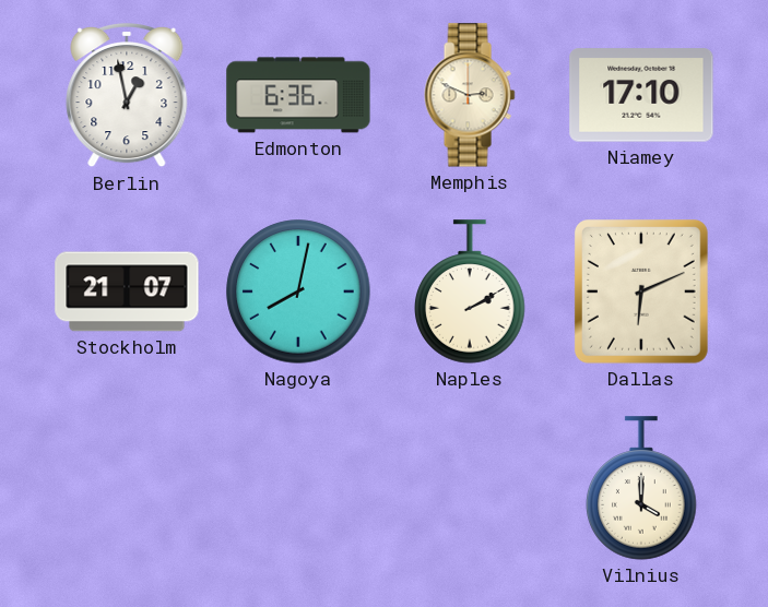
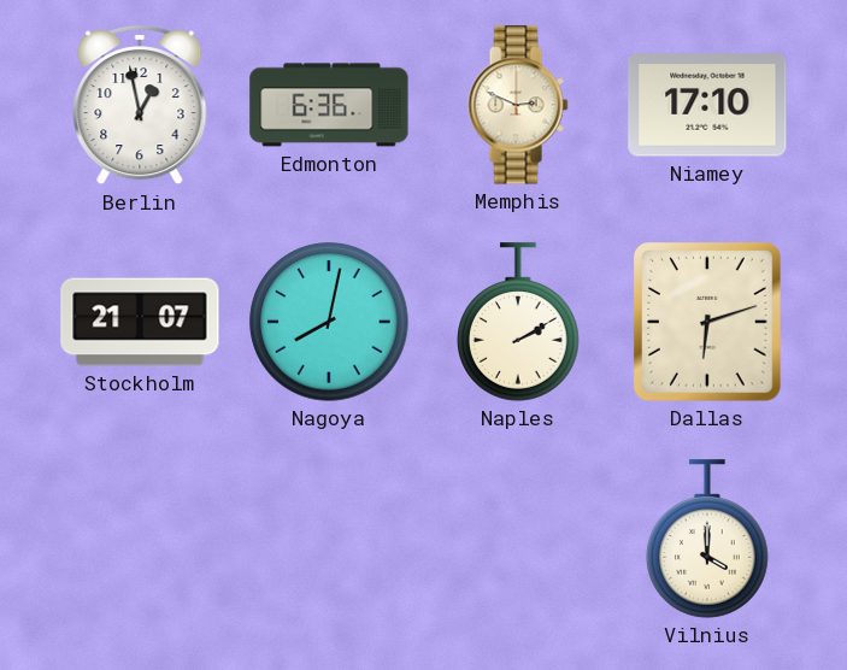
Dallas: 6:11 -> 6:12
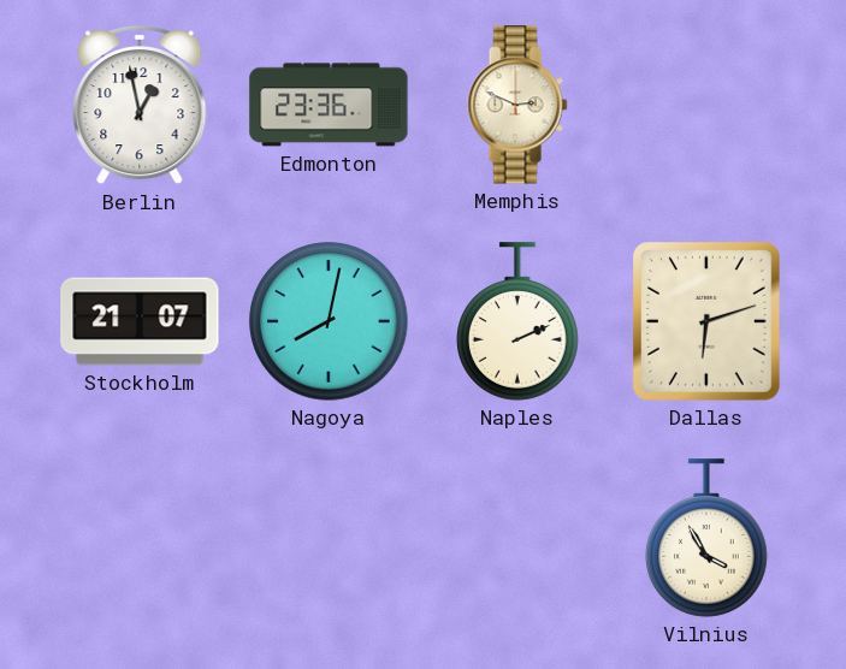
Edmonton: 6:36 -> 23:36
Niamey: 17:10 -> none
Naples: 2:10 -> 2:11
Vilnius: 4:00 -> 3:55
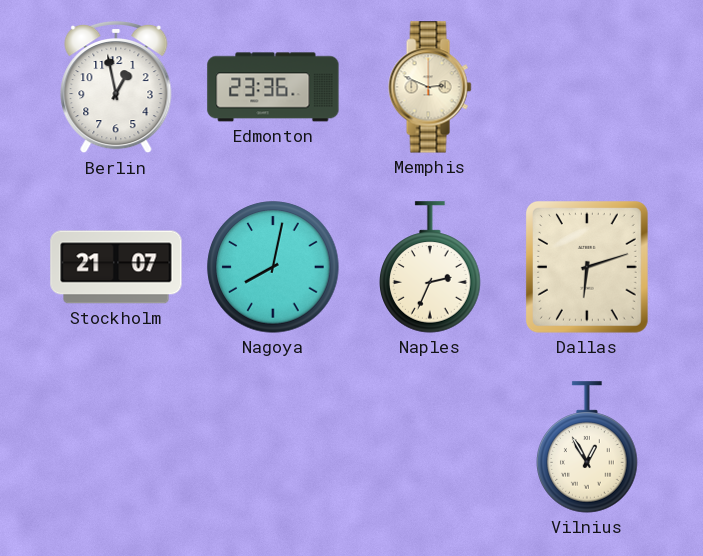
Naples: 2:11 -> 2:34
Vilnius: 3:55 -> 12:55
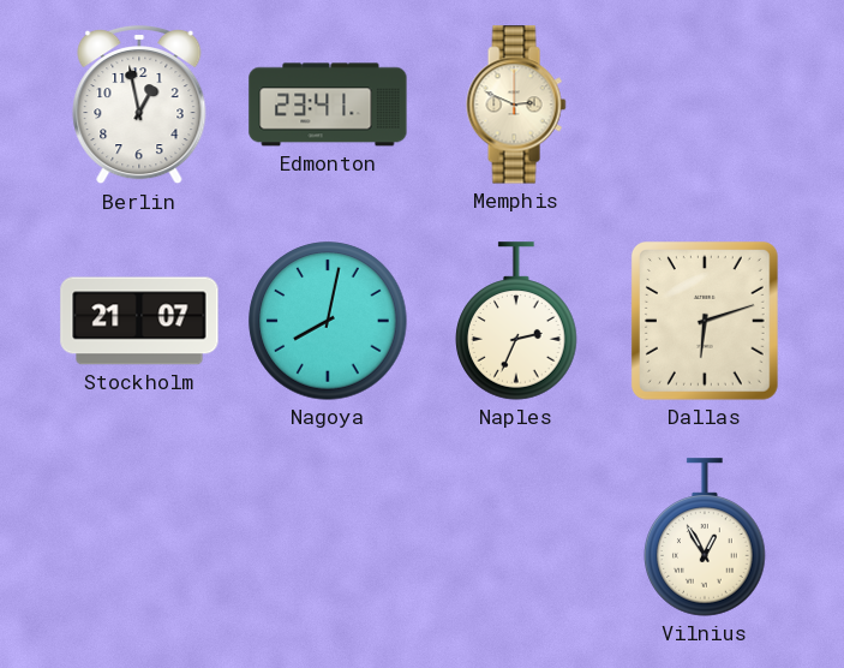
Edmonton: 23:36 -> 23:41
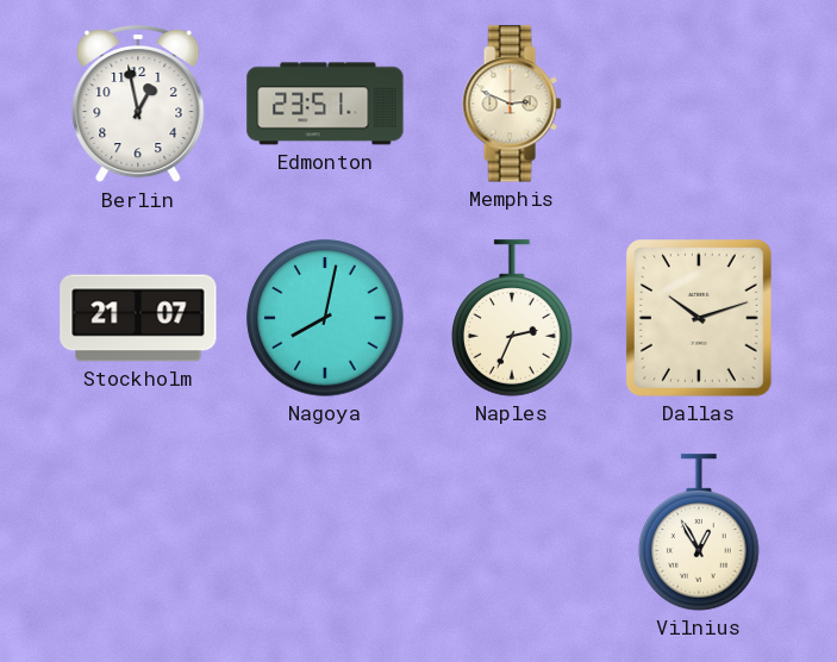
Edmonton: 23:41 -> 23:51
Dallas: 6:12 -> 10:12
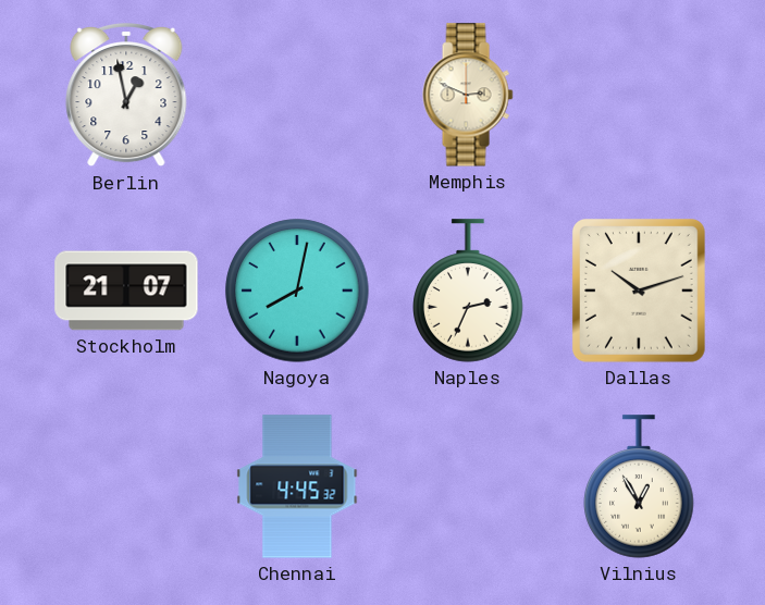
Edmonton: 23:51 -> none
Chennai: none -> 4:45
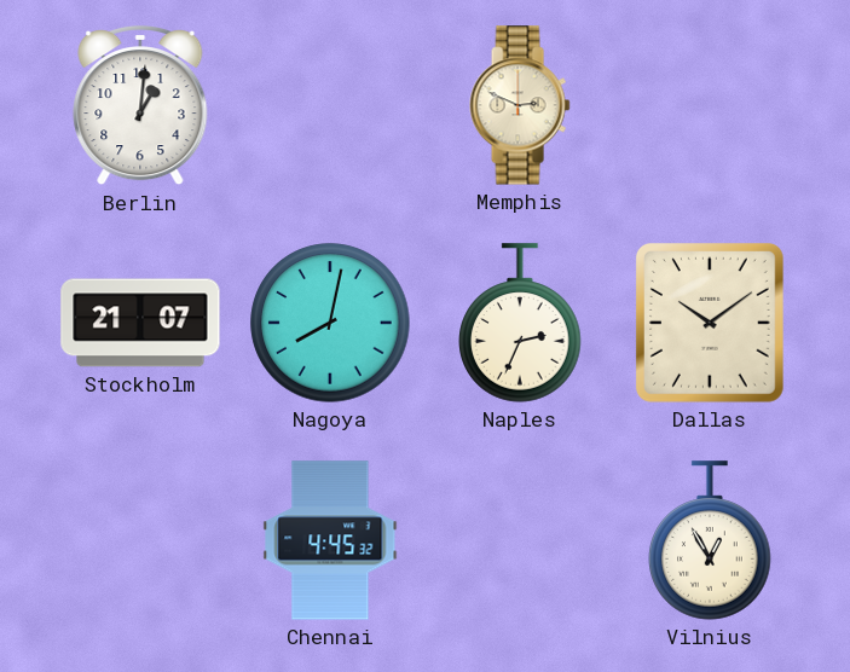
Berlin: 12:58 -> 1:01
Dallas: 10:12 -> 10:09
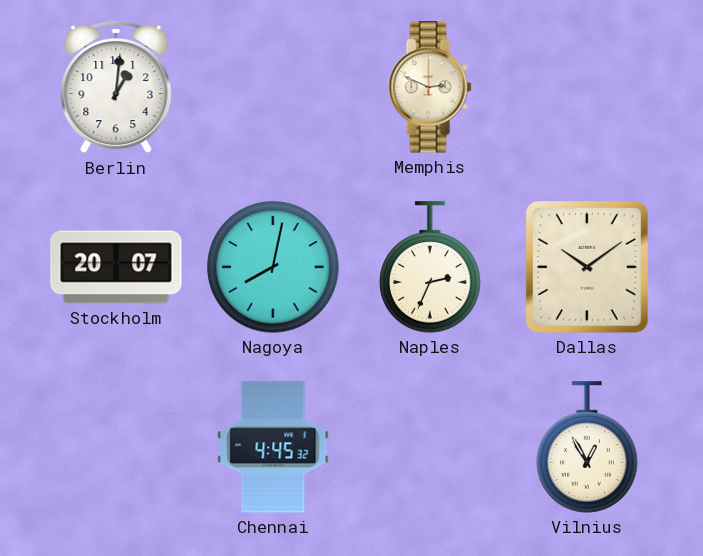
Stockholm: 21:07 -> 20:07
